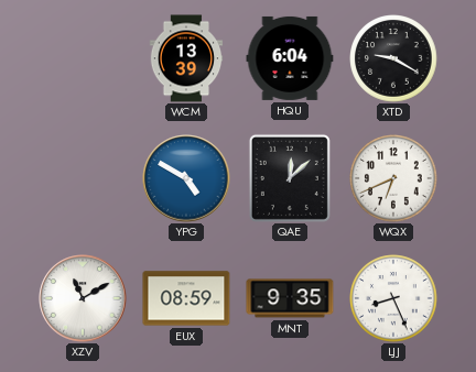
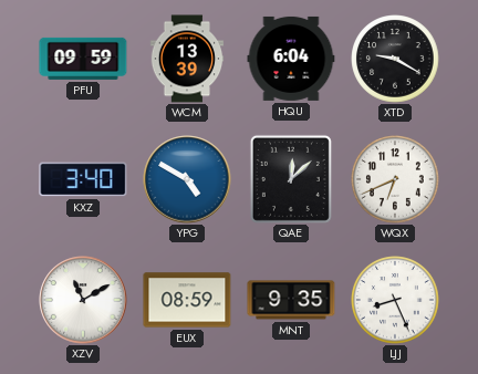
PFU: none -> 09:59
KXZ: none -> 3:40
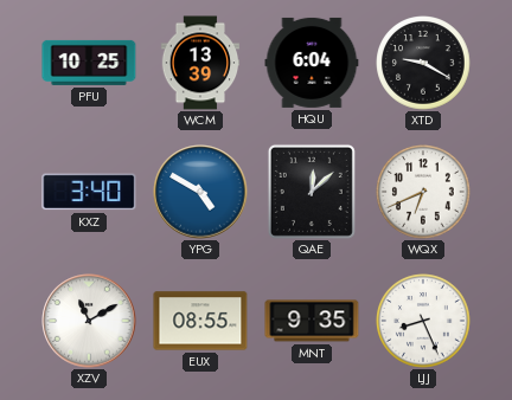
PFU: 09:59 -> 10:25
EUX: 08:59 -> 08:55
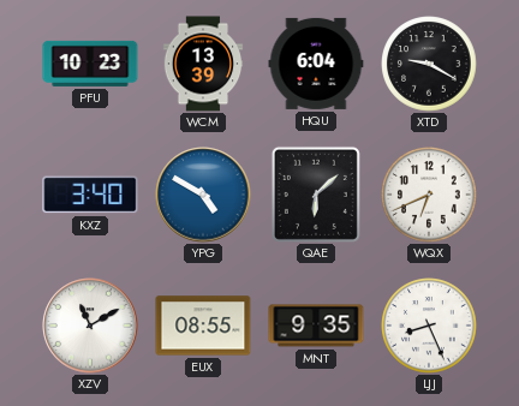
PFU: 10:25 -> 10:23
QAE: 12:08 -> 6:08
